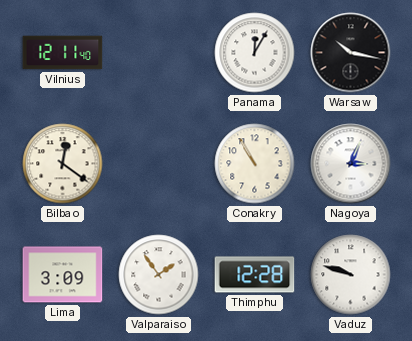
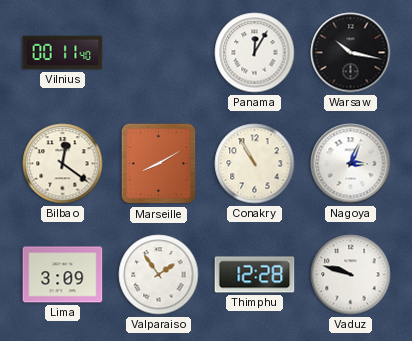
Vilnius: 12:11 -> 00:11
Marseille: none -> 8:10
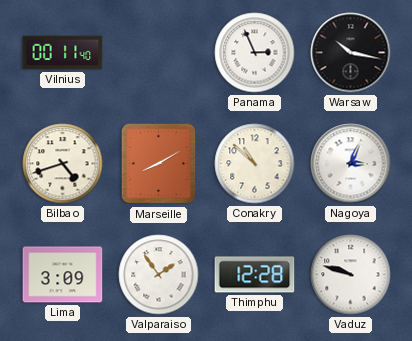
Panama: 12:05 -> 2:56
Bilbao: 12:21 -> 4:42
Conakry: 10:55 -> 10:52
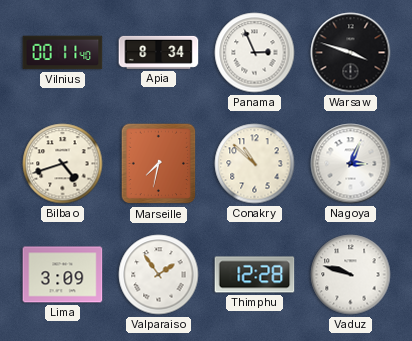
Apia: none -> 8:34
Warsaw: 10:17 -> 3:48
Marseille: 8:10 -> 7:32
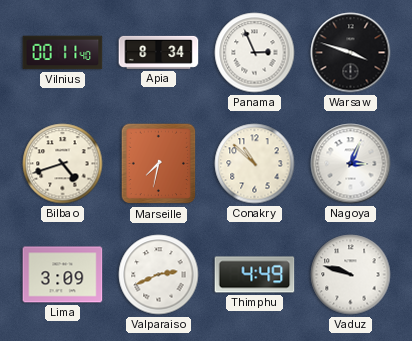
Valparaiso: 1:54 -> 2:41
Thimphu: 12:28 -> 4:49
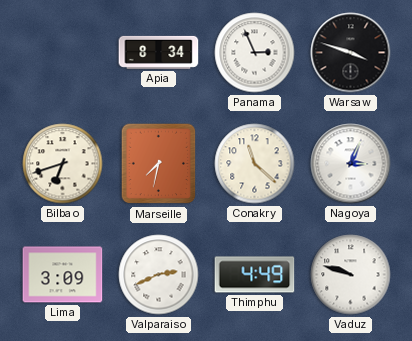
Vilnius: 00:11 -> none
Bilbao: 4:42 -> 6:42
Conakry: 10:52 -> 11:22
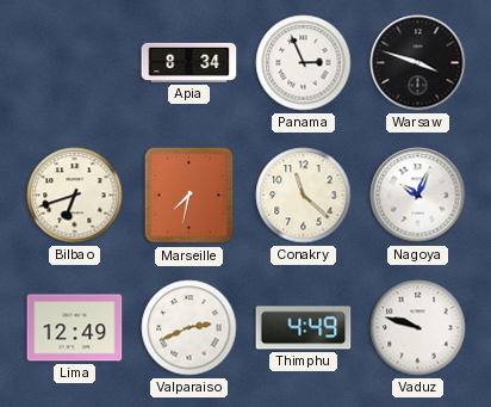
Nagoya: 3:04 -> 10:04
Lima: 3:09 -> 12:49
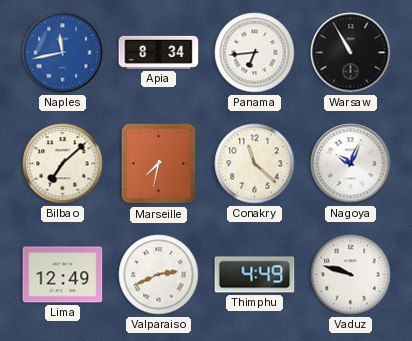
Naples: none -> 11:43
Panama: 2:56 -> 6:44
Warsaw: 3:48 -> 10:55
Bilbao: 6:42 -> 7:08
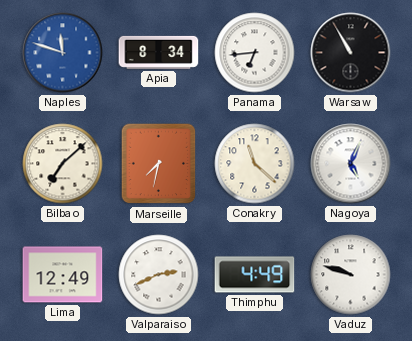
Naples: 11:43 -> 11:48
Nagoya: 10:04 -> 5:04
